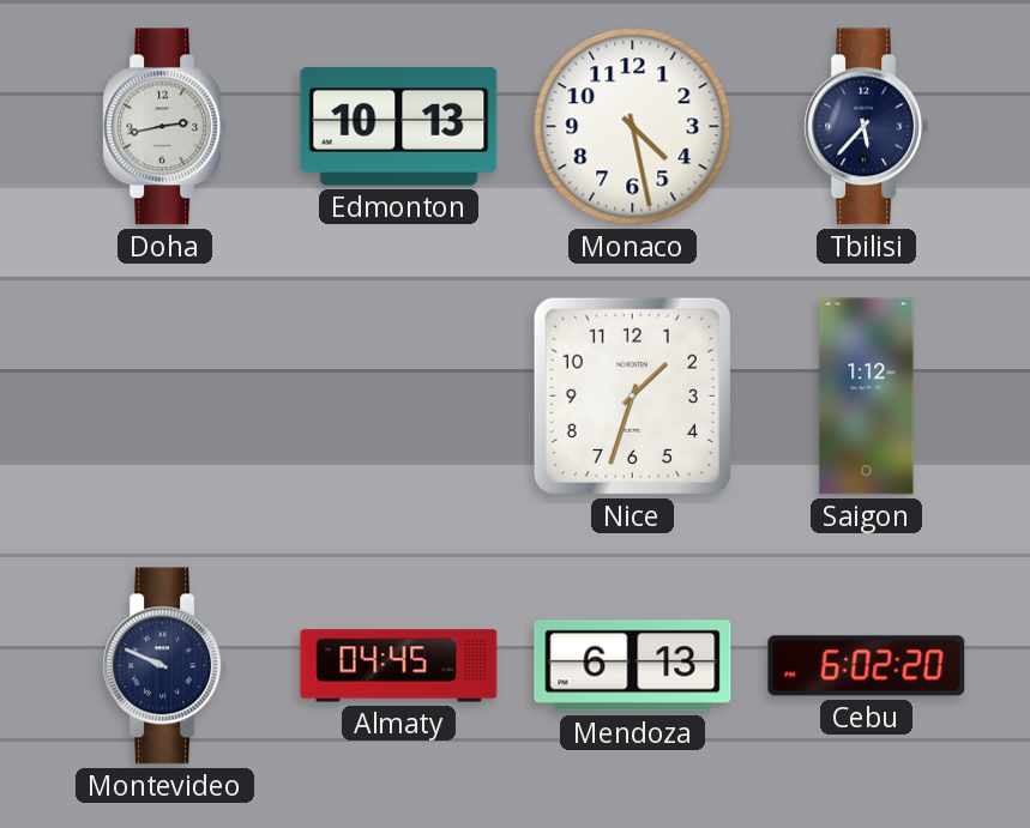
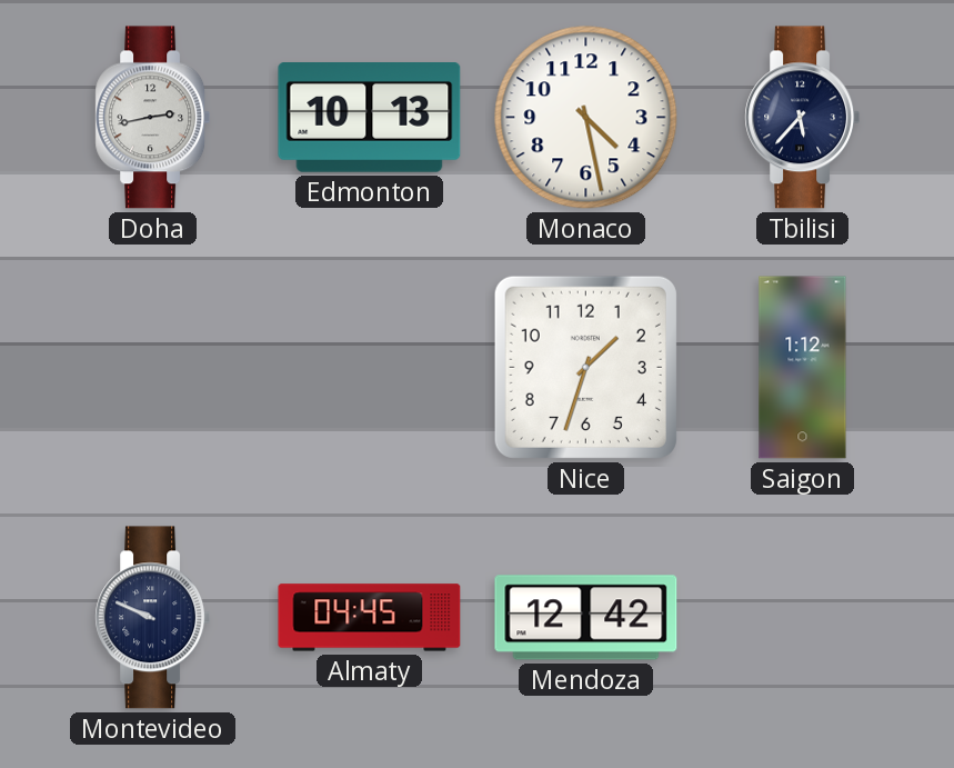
Mendoza: 6:13 -> 12:42
Cebu: 6:02 -> none
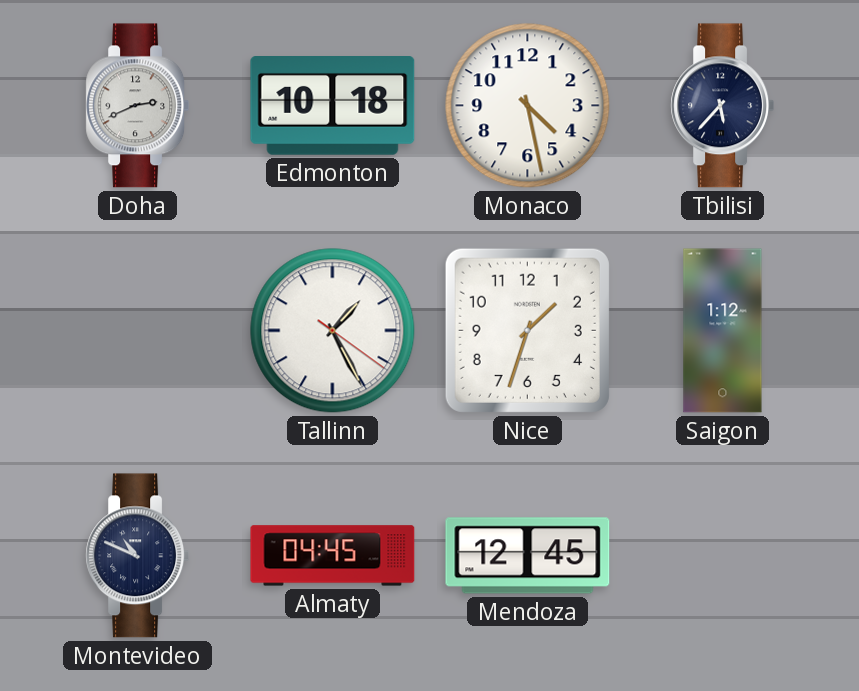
Doha: 2:43 -> 2:41
Edmonton: 10:13 -> 10:18
Tallinn: none -> 1:25
Montevideo: 9:49 -> 10:49
Mendoza: 12:42 -> 12:45
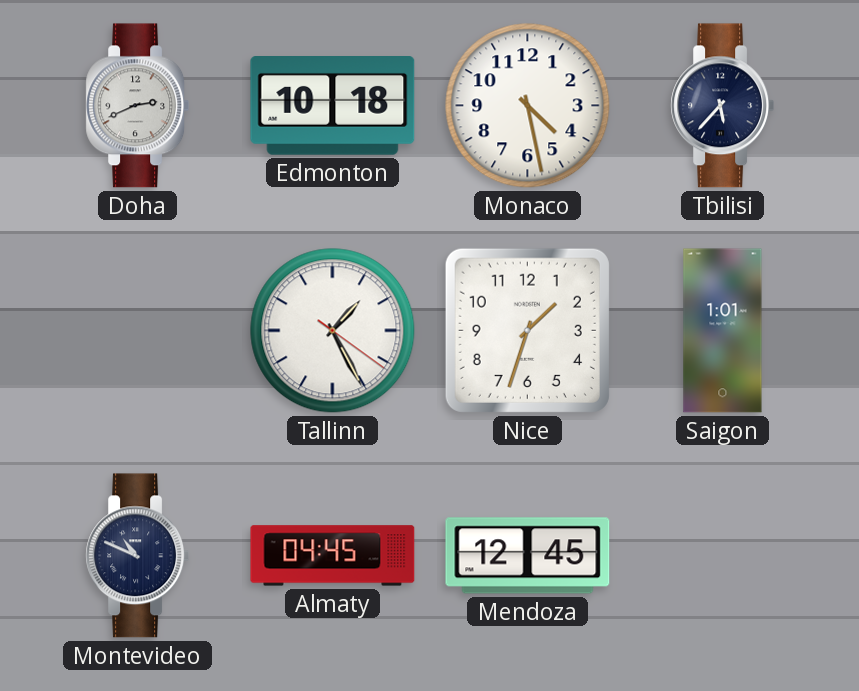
Saigon: 1:12 -> 1:01
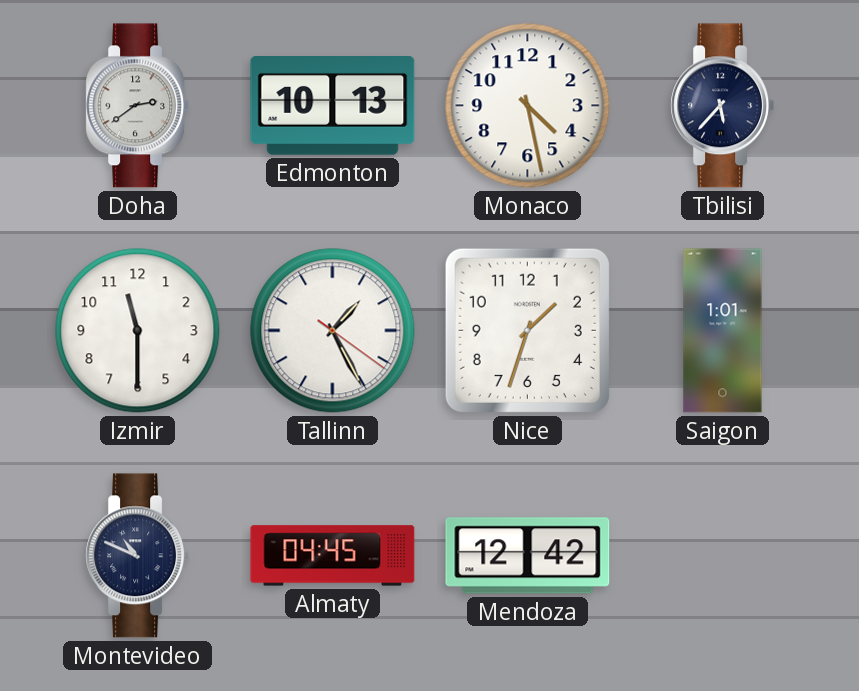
Doha: 2:41 -> 2:39
Edmonton: 10:18 -> 10:13
Izmir: none -> 11:30
Mendoza: 12:45 -> 12:42
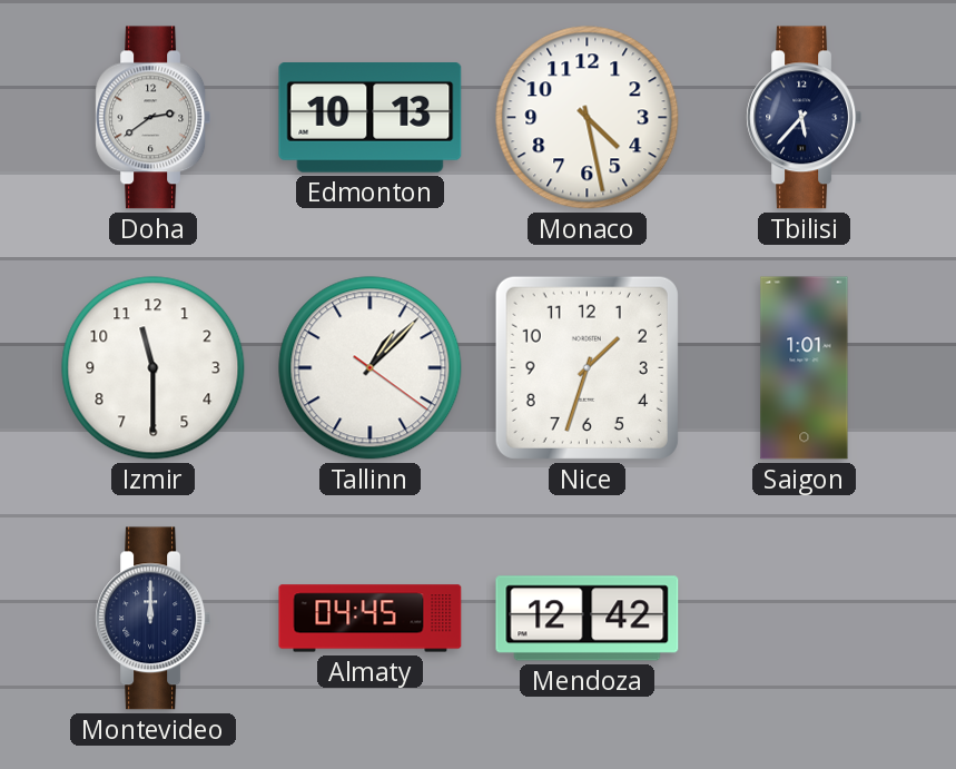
Tallinn: 1:25 -> 1:07
Montevideo: 10:49 -> 12:00
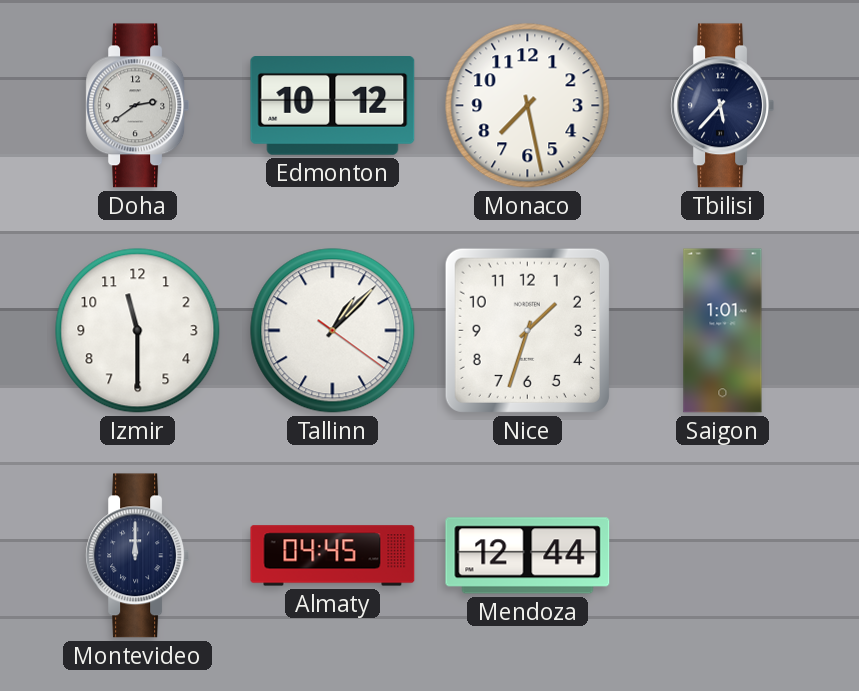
Edmonton: 10:13 -> 10:12
Monaco: 4:28 -> 7:28
Mendoza: 12:42 -> 12:44
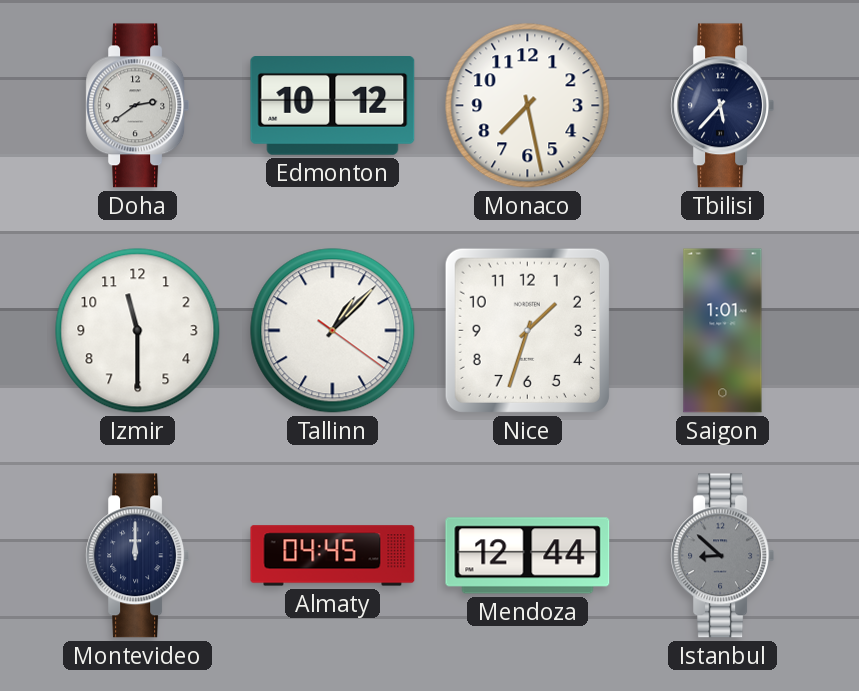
Istanbul: none -> 8:52
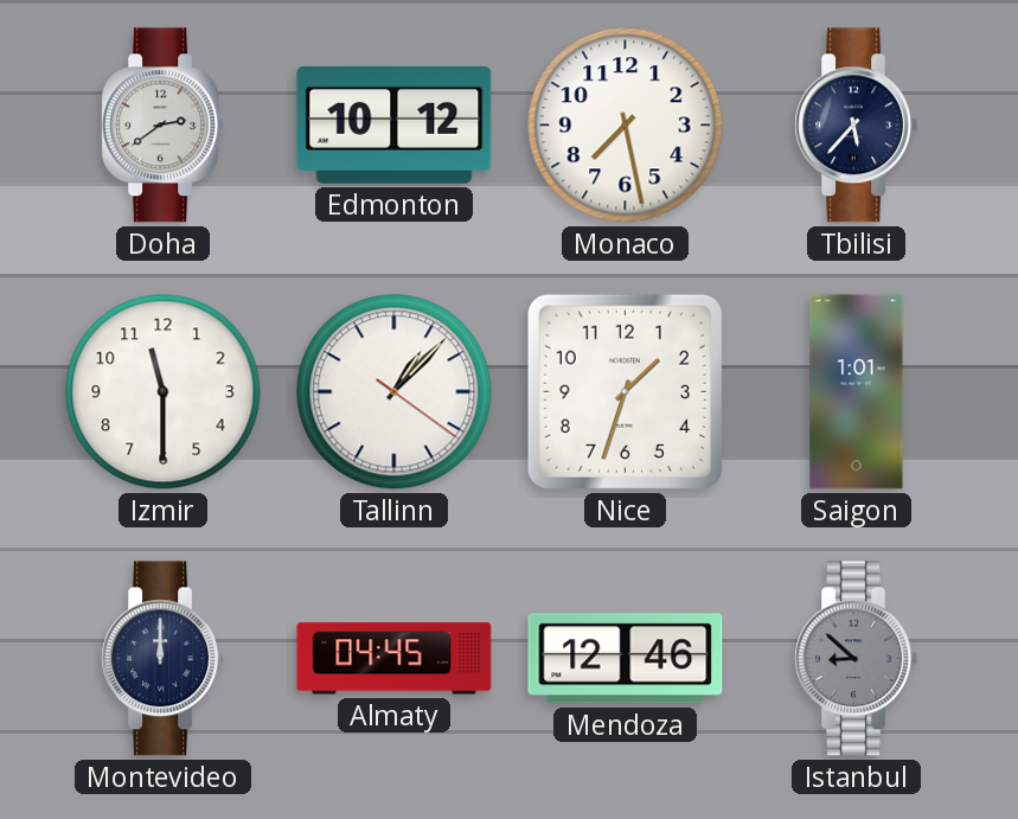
Mendoza: 12:44 -> 12:46
